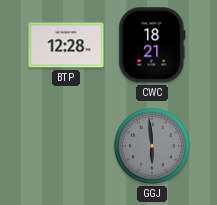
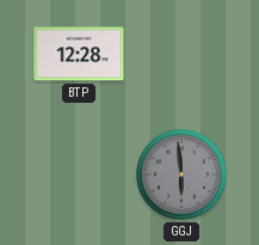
CWC: 18:21 -> none
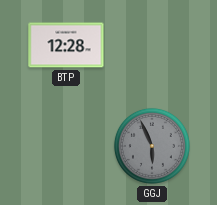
GGJ: 5:59 -> 5:56
